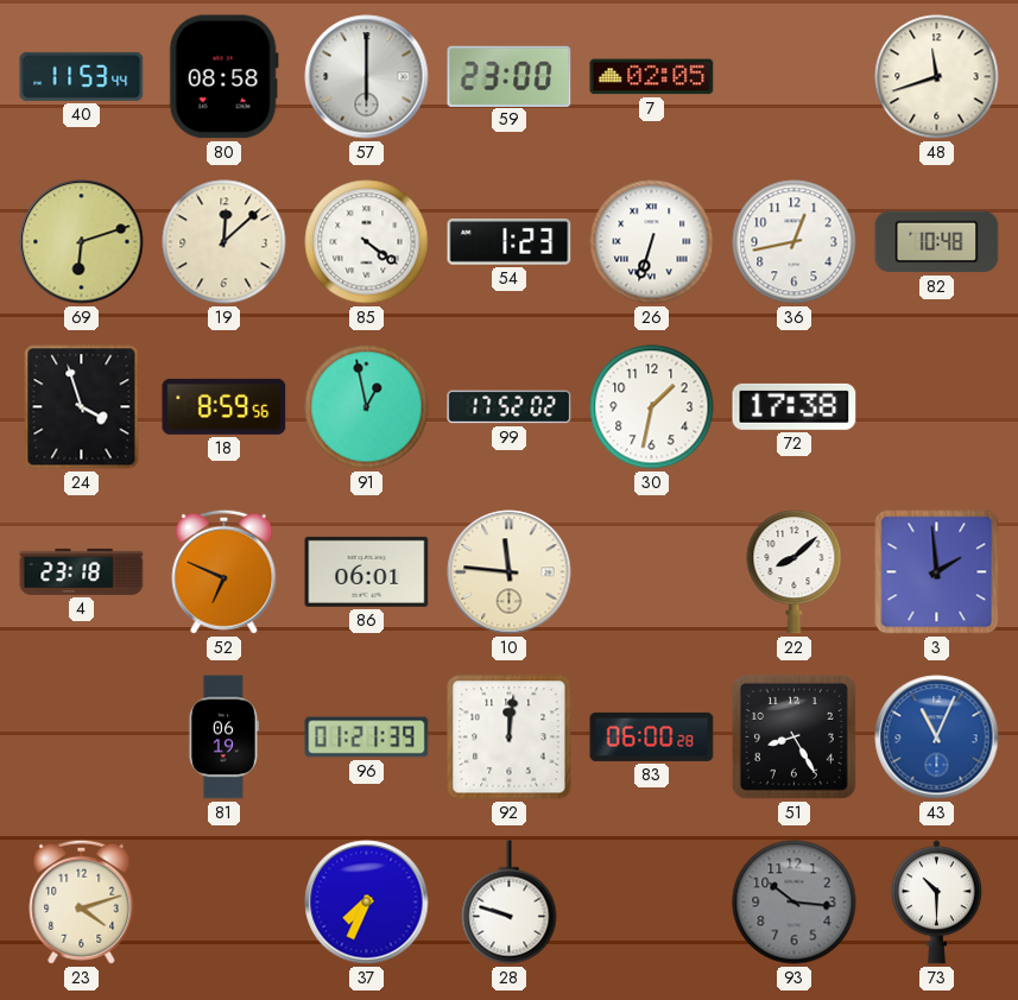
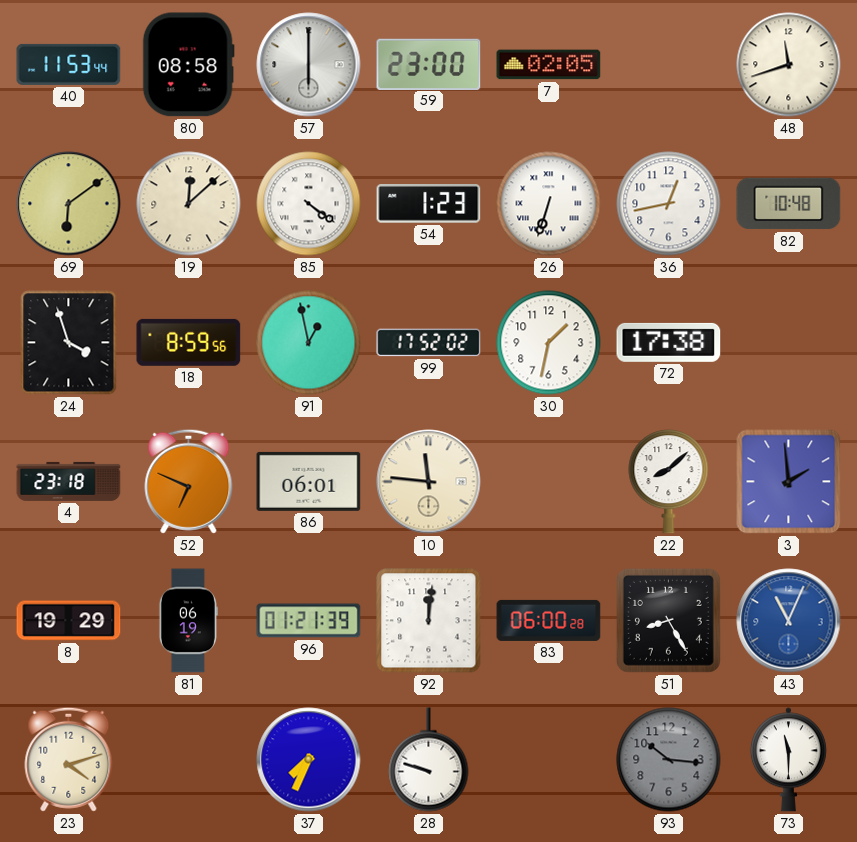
69: 6:12 -> 6:09
8: none -> 19:29
73: 10:30 -> 11:30
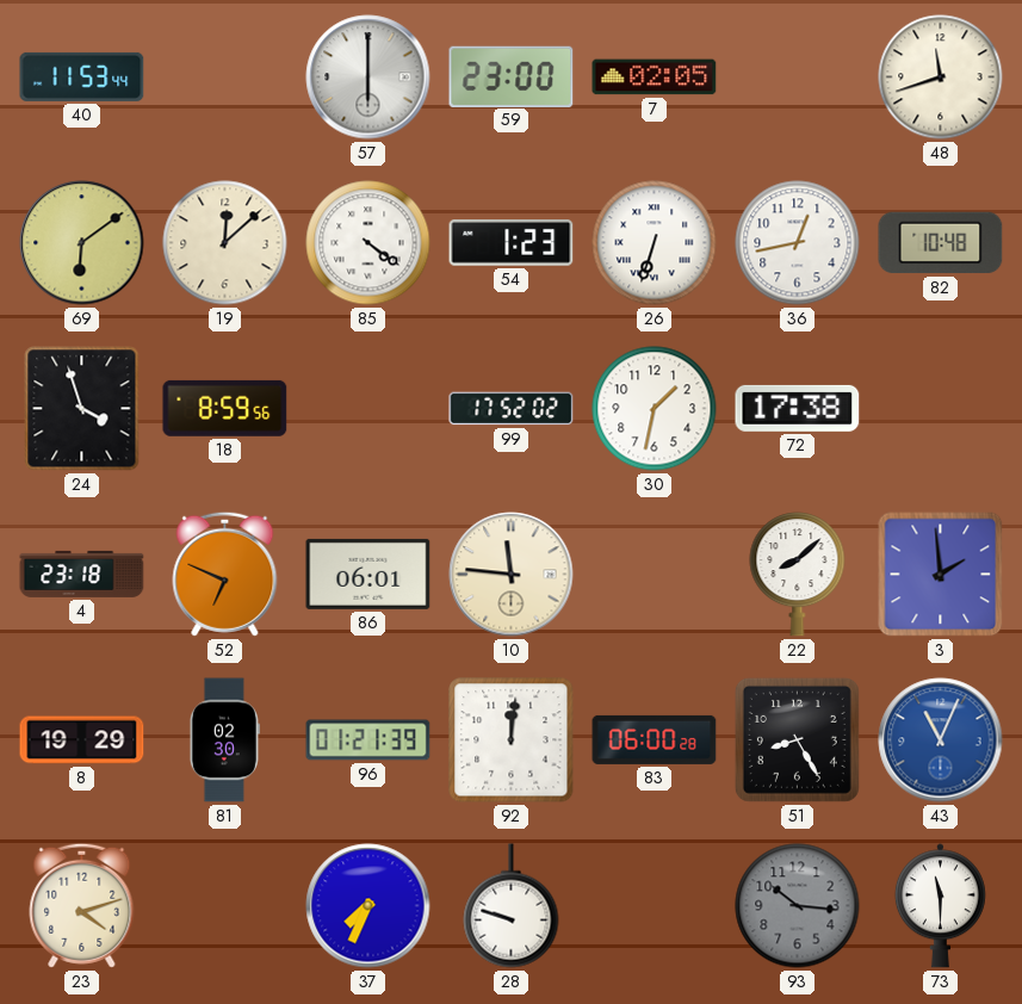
80: 08:58 -> none
91: 12:58 -> none
81: 06:19 -> 02:30
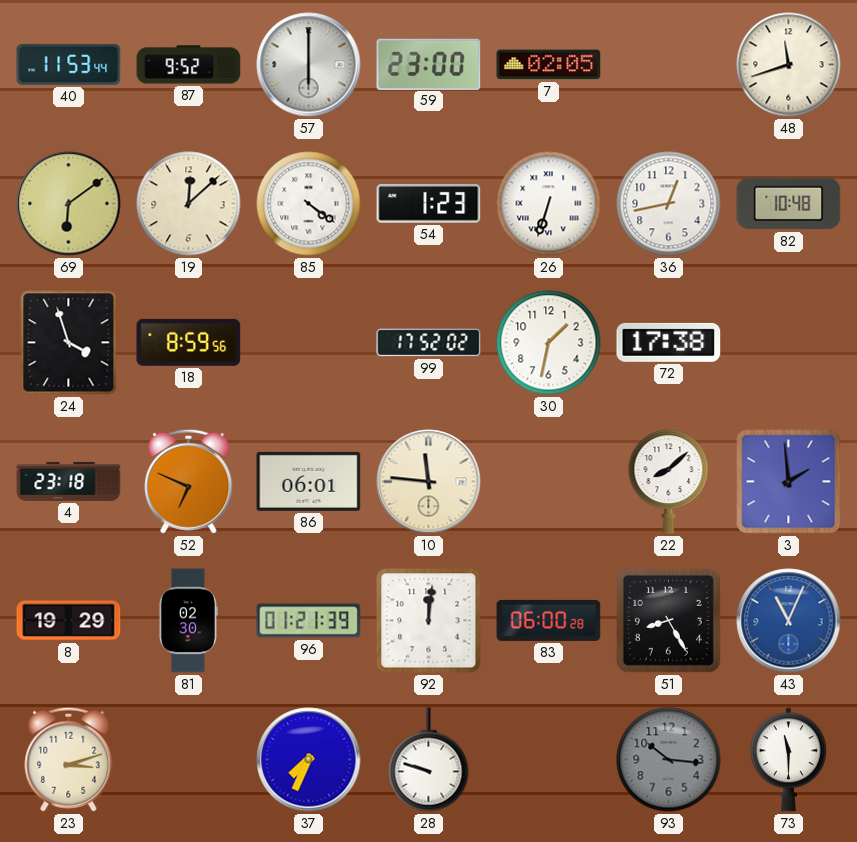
87: none -> 9:52
23: 4:12 -> 3:12
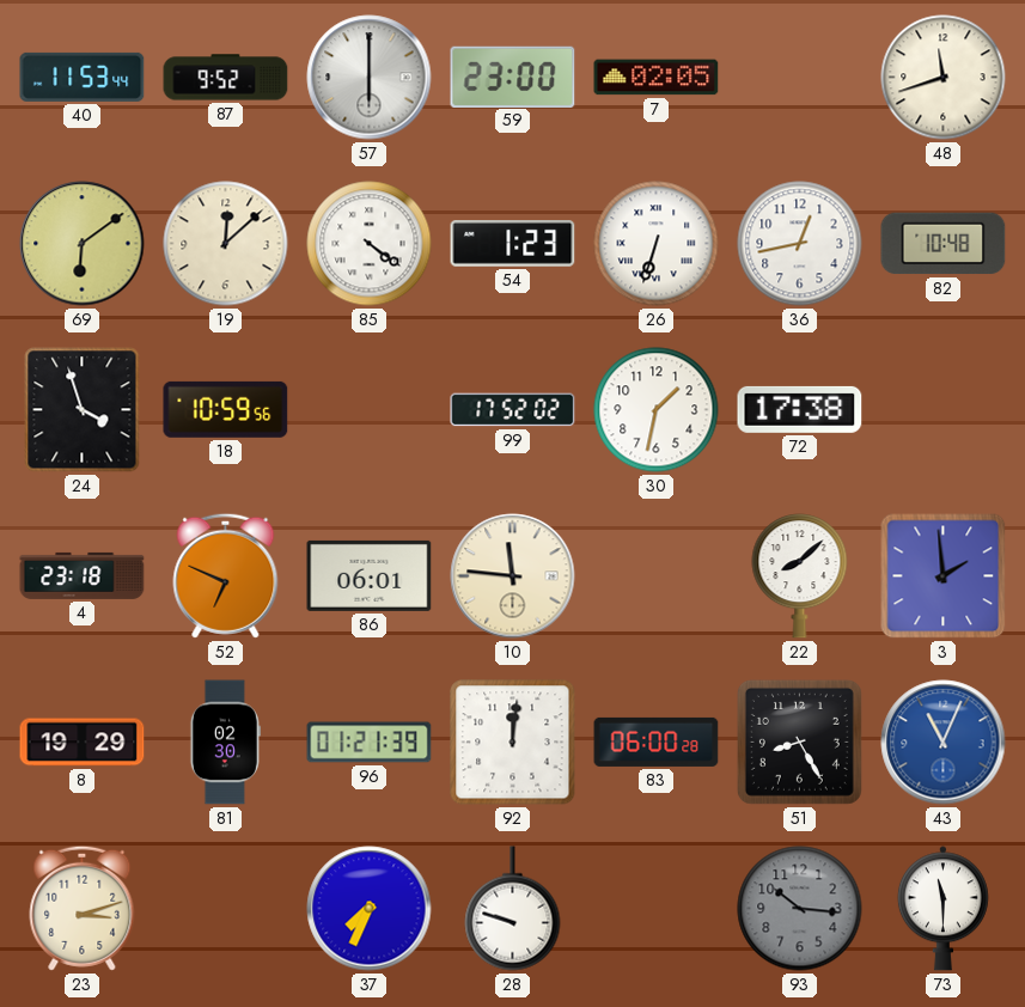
18: 8:59 -> 10:59
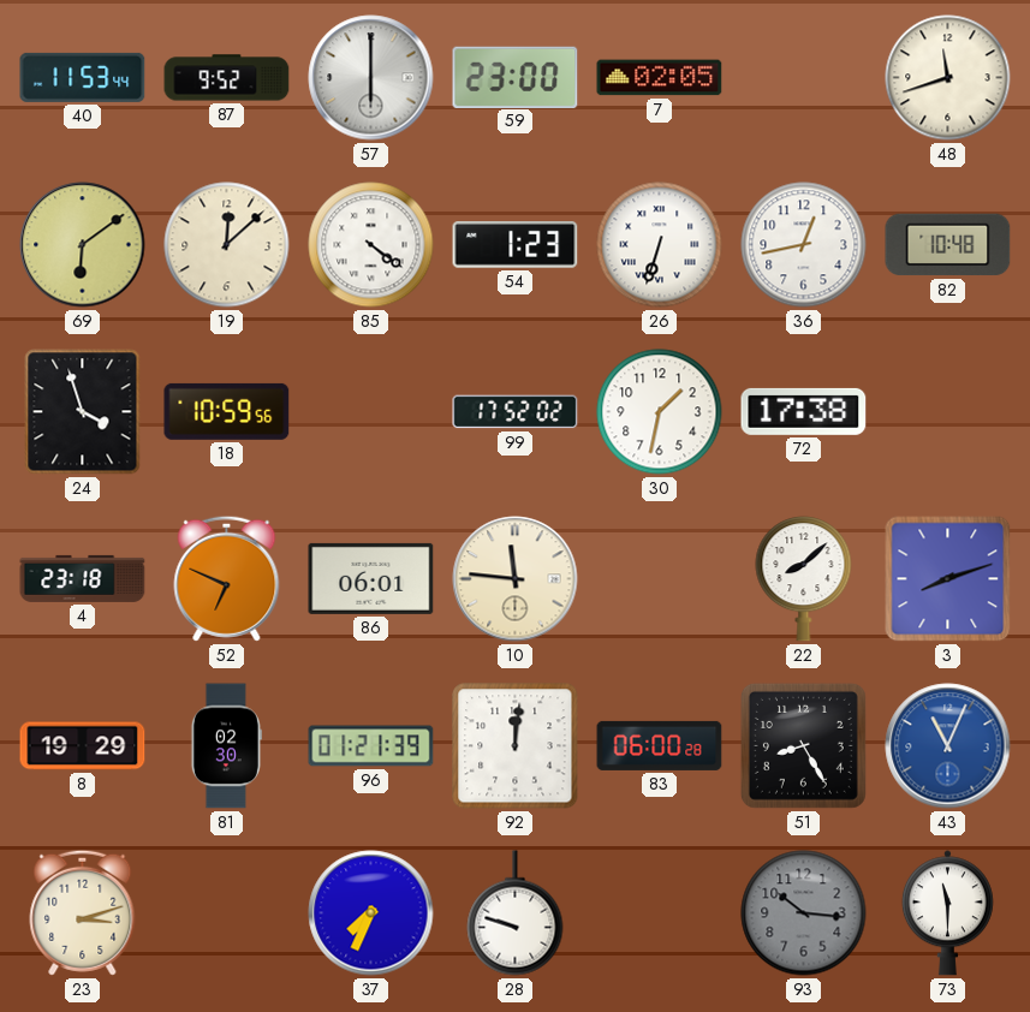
3: 1:59 -> 8:12
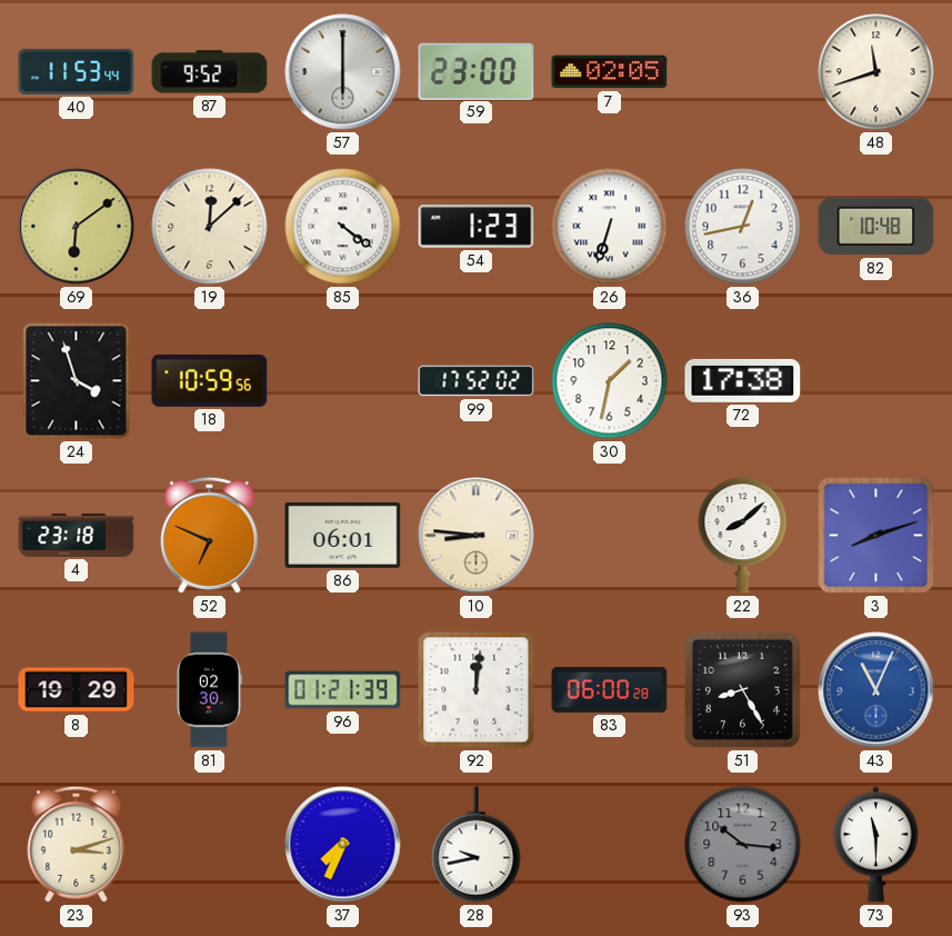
10: 11:46 -> 8:46
28: 9:48 -> 9:43
